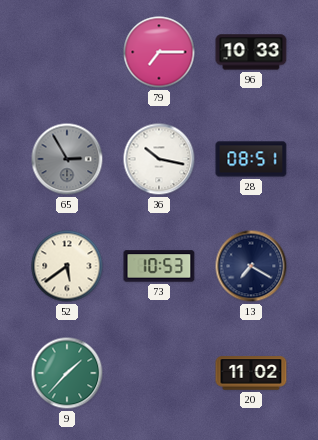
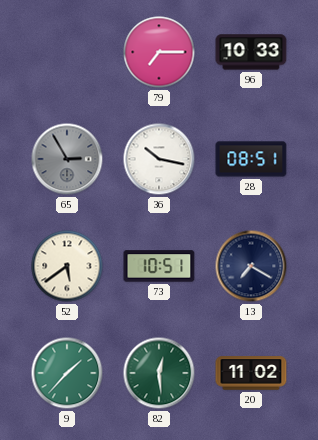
73: 10:53 -> 10:51
82: none -> 12:29
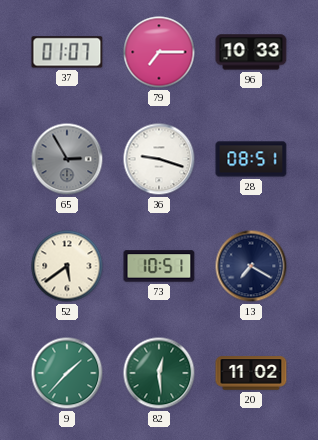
37: none -> 01:07
36: 10:17 -> 9:18
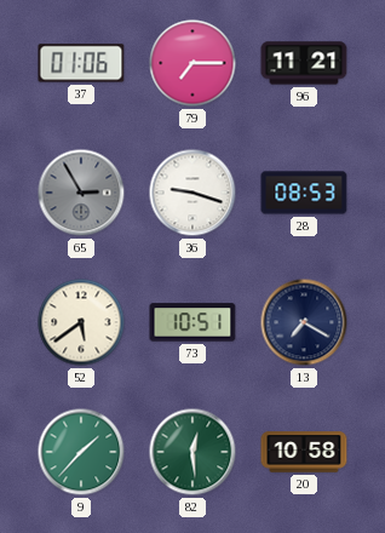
37: 01:07 -> 01:06
96: 10:33 -> 11:21
28: 08:51 -> 08:53
20: 11:02 -> 10:58
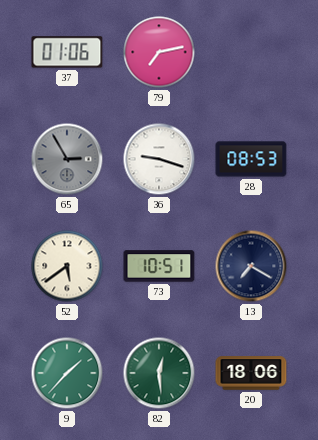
79: 7:15 -> 7:13
96: 11:21 -> none
20: 10:58 -> 18:06
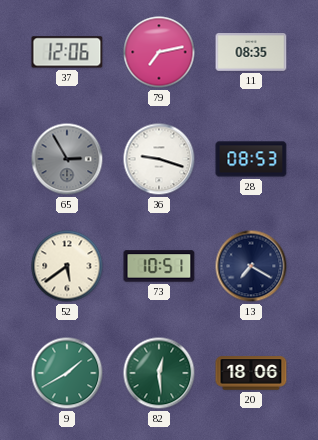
37: 01:06 -> 12:06
11: none -> 08:35
9: 1:37 -> 1:40
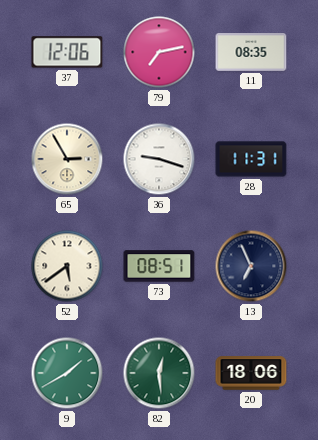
65 dial: grey -> cream
28: 08:53 -> 11:31
73: 10:51 -> 08:51
13: 7:20 -> 6:56
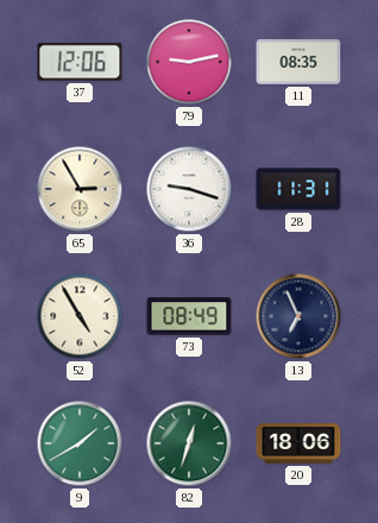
79: 7:13 -> 9:13
52: 5:39 -> 4:55
73: 08:51 -> 08:49
82: 12:29 -> 12:33
